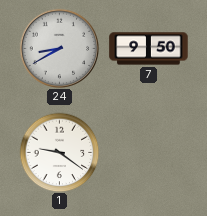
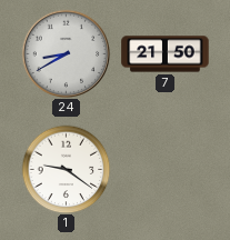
7: 9:50 -> 21:50
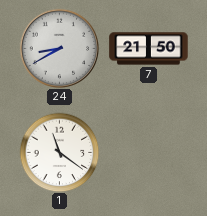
1: 9:21 -> 11:21
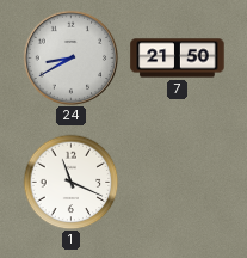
1: 11:21 -> 11:19
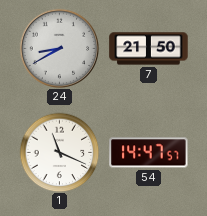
54: none -> 14:47
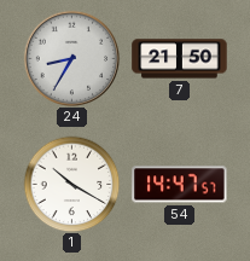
24: 8:40 -> 8:35
1: 11:19 -> 10:20
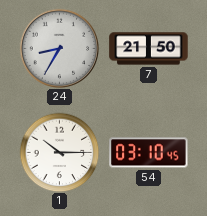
1: 10:20 -> 10:15
54: 14:47 -> 03:10
